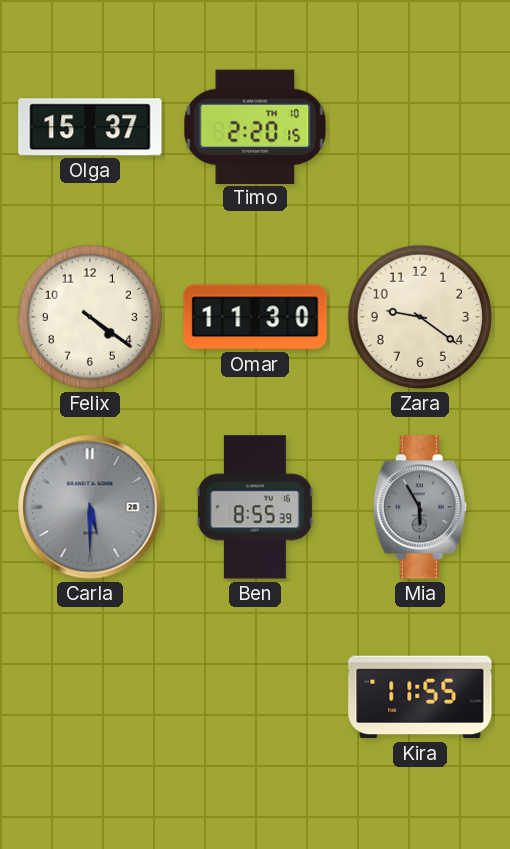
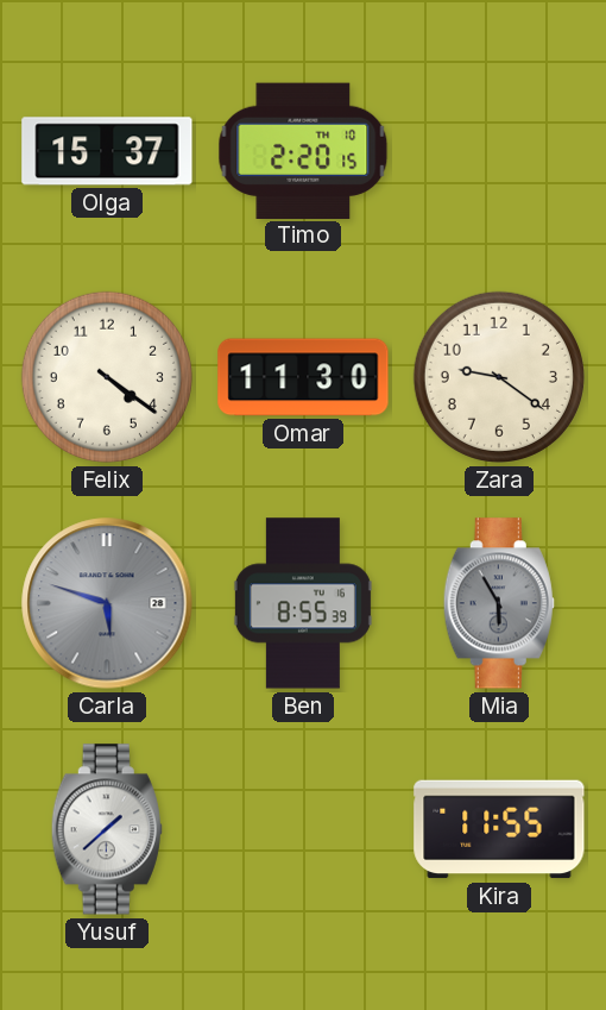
Carla: 5:30 -> 5:48
Yusuf: none -> 1:38
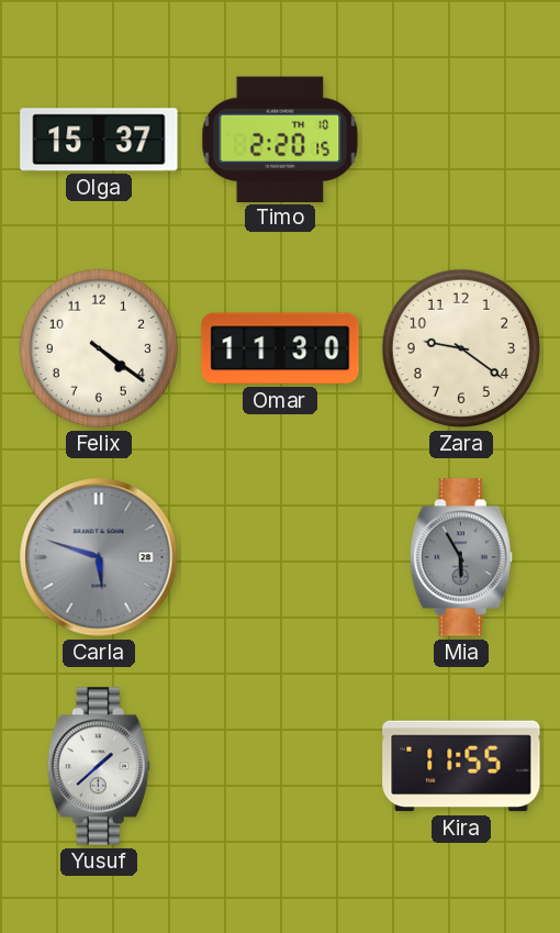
Ben: 8:55 -> none
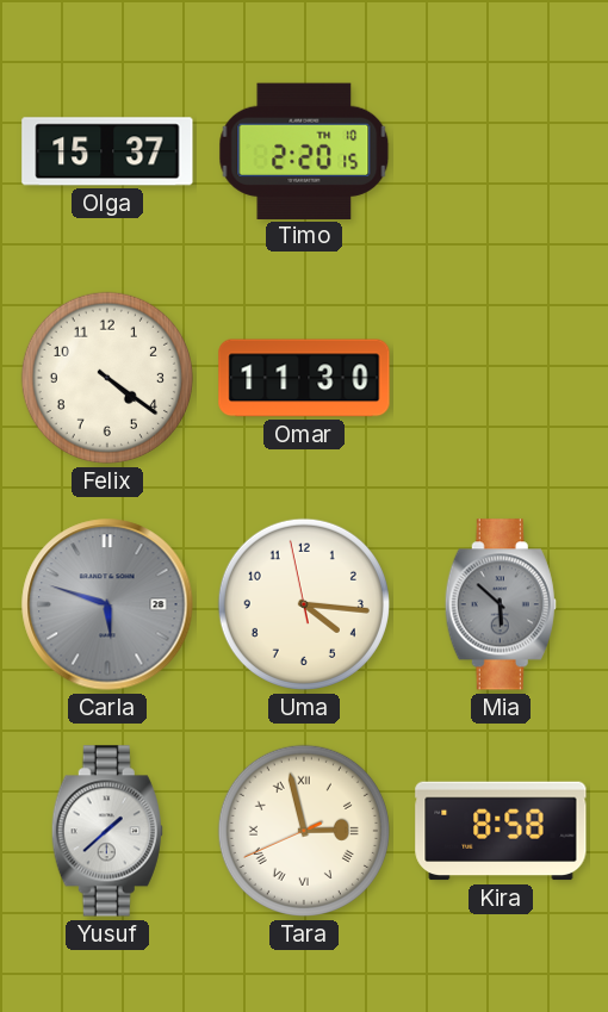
Zara: 9:21 -> none
Uma: none -> 4:15
Mia: 5:55 -> 5:52
Tara: none -> 2:57
Kira: 11:55 -> 8:58
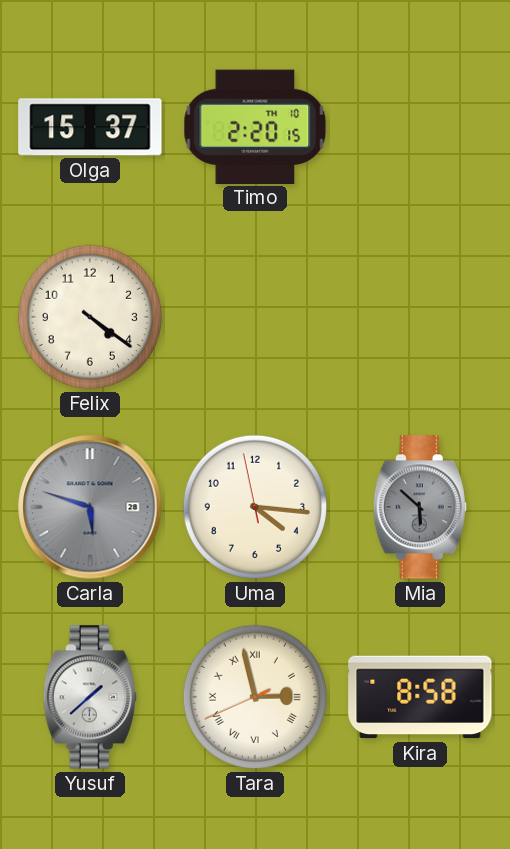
Omar: 11:30 -> none
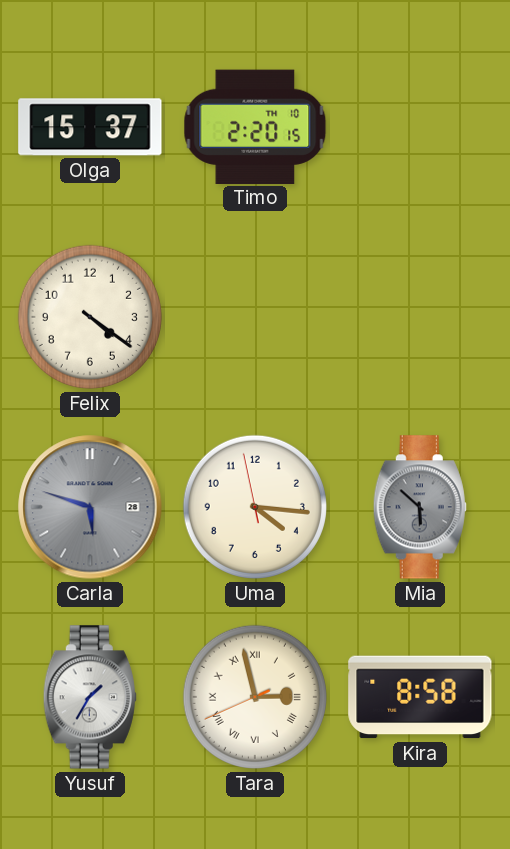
Yusuf: 1:38 -> 1:35
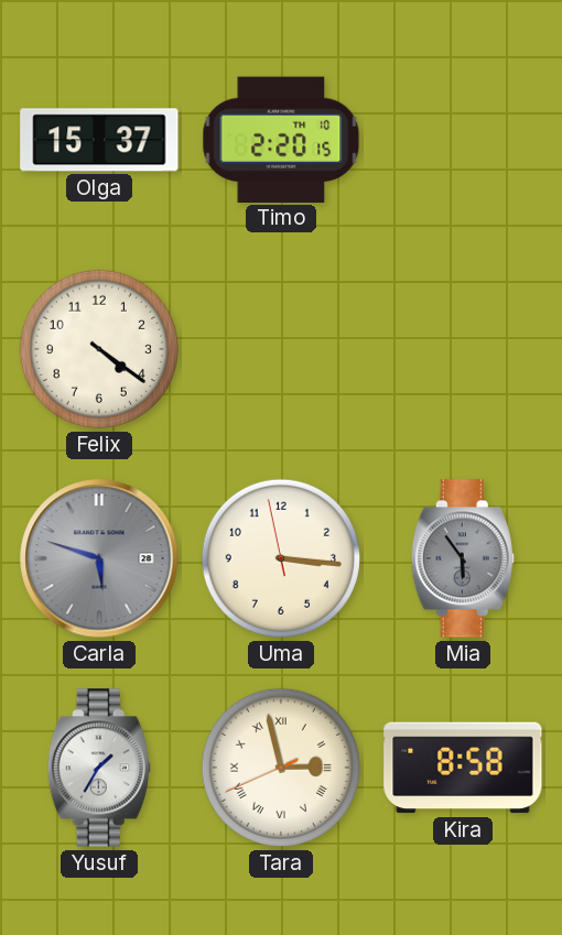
Uma: 4:15 -> 3:15
Mia: 5:52 -> 5:54
